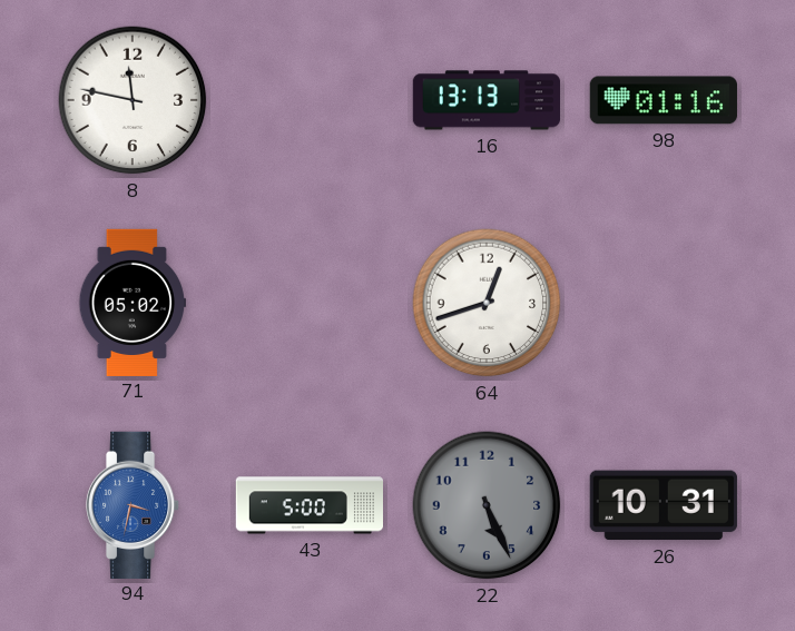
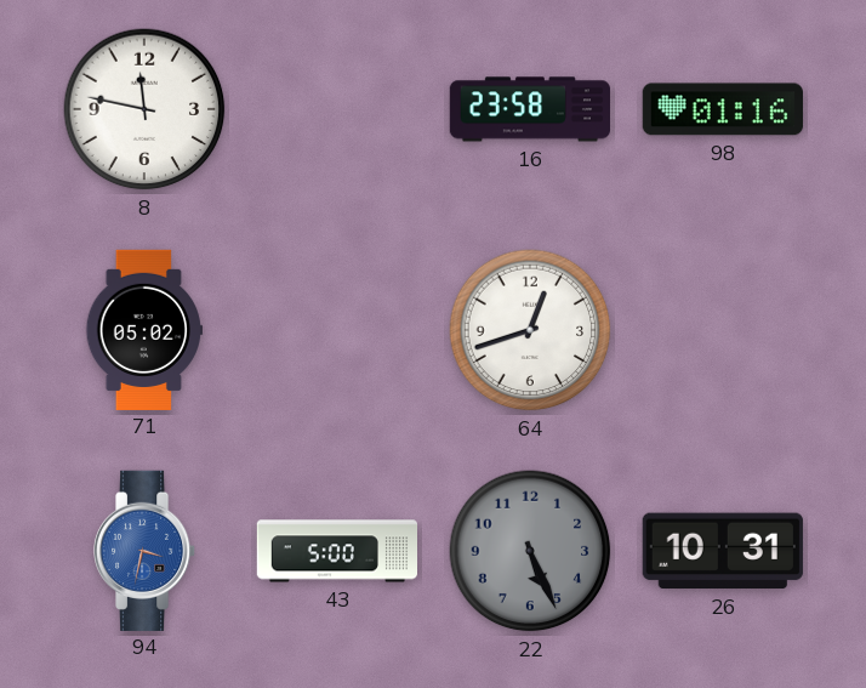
16: 13:13 -> 23:58
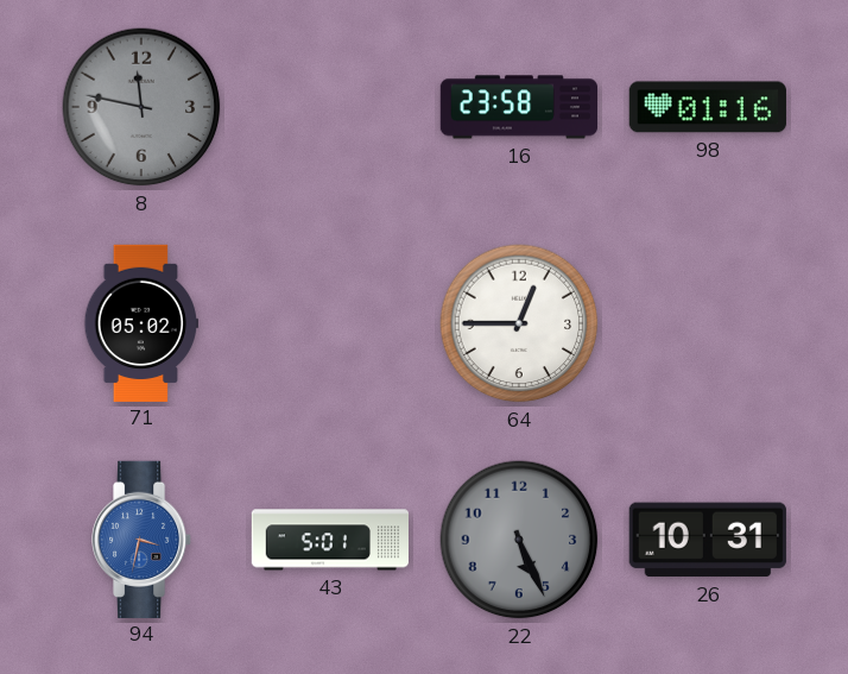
8 dial: white -> grey
64: 12:42 -> 12:45
43: 5:00 -> 5:01
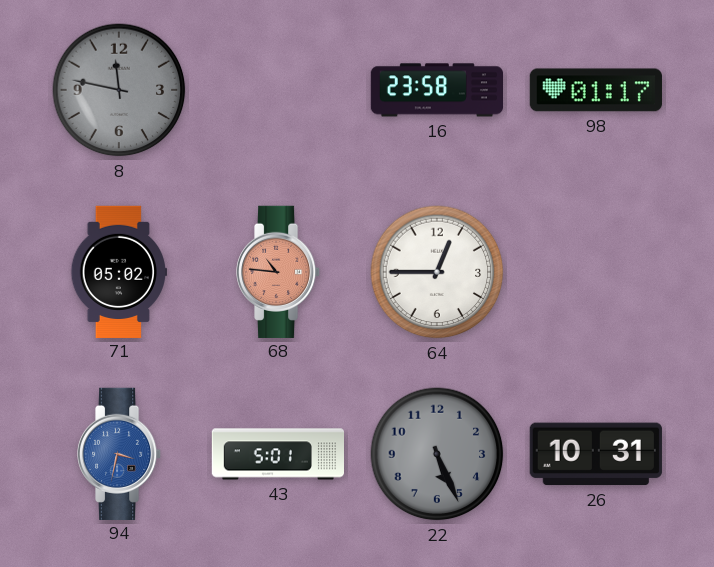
98: 01:16 -> 01:17
68: none -> 10:46
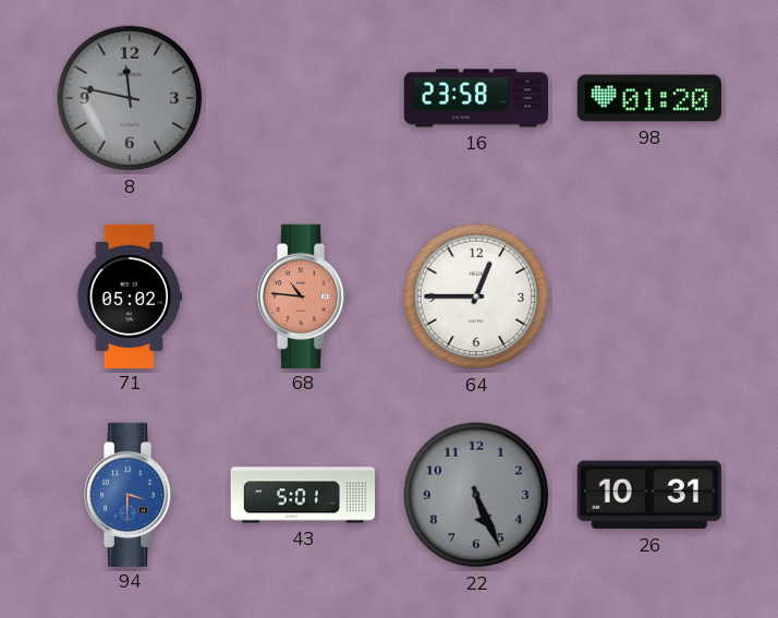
98: 01:17 -> 01:20
94: 3:32 -> 3:30
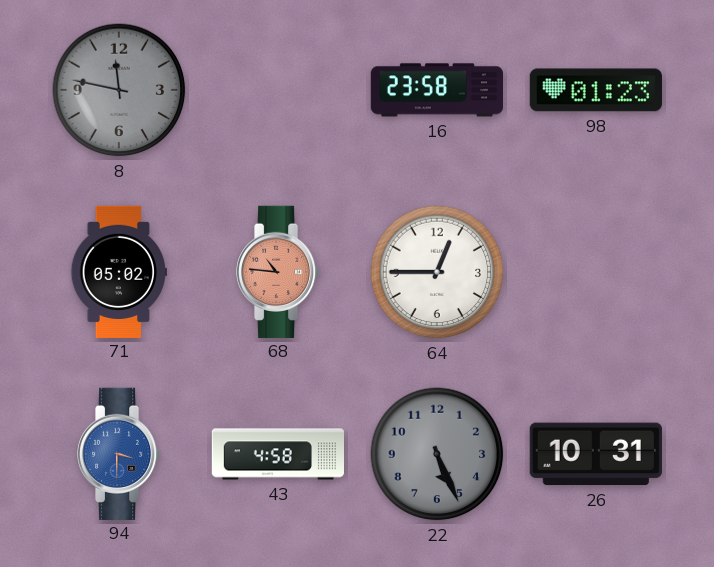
98: 01:20 -> 01:23
43: 5:01 -> 4:58
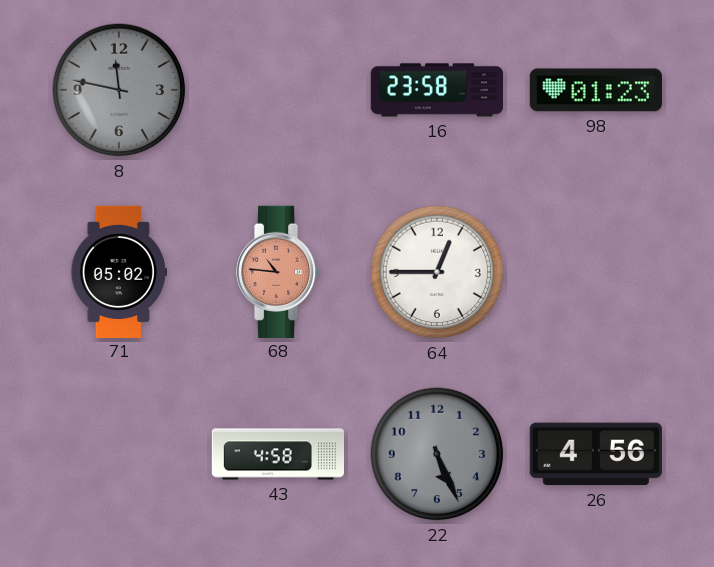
94: 3:30 -> none
26: 10:31 -> 4:56
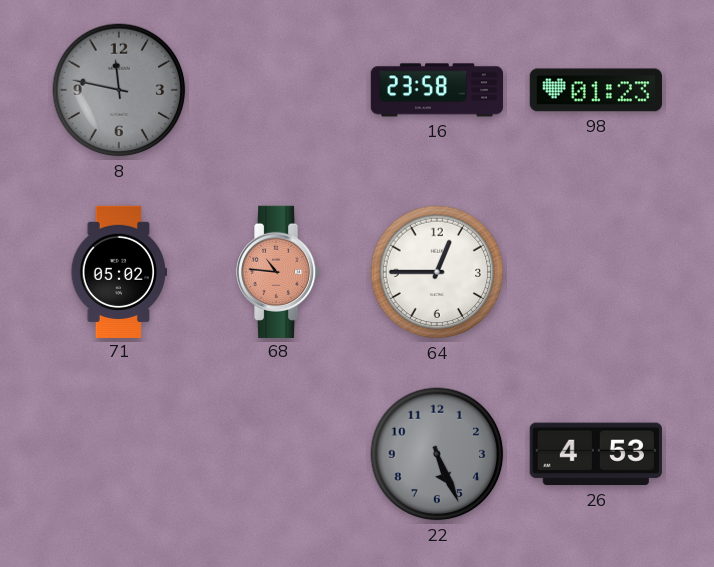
43: 4:58 -> none
26: 4:56 -> 4:53
